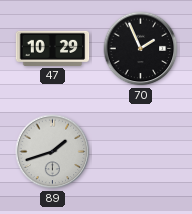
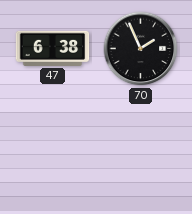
47: 10:29 -> 6:38
89: 1:42 -> none
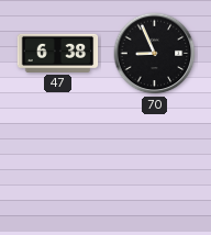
70: 1:56 -> 8:56
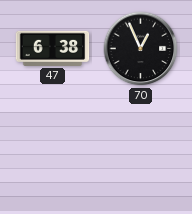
70: 8:56 -> 12:56
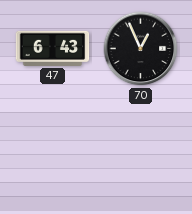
47: 6:38 -> 6:43
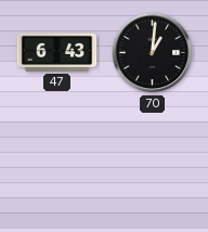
70: 12:56 -> 1:01
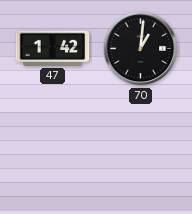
47: 6:43 -> 1:42
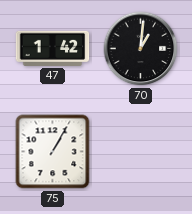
75: none -> 1:05
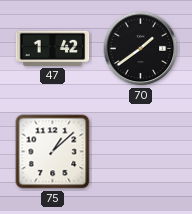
70: 1:01 -> 1:39
75: 1:05 -> 1:08
